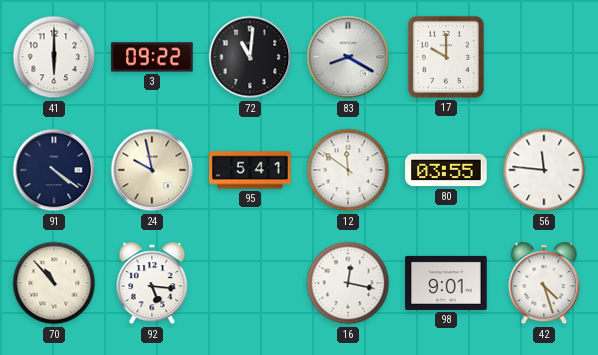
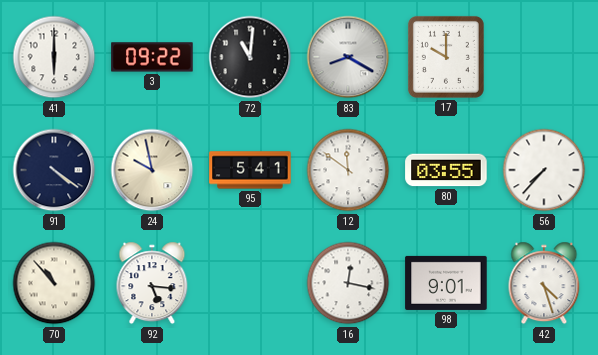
56: 11:46 -> 7:37
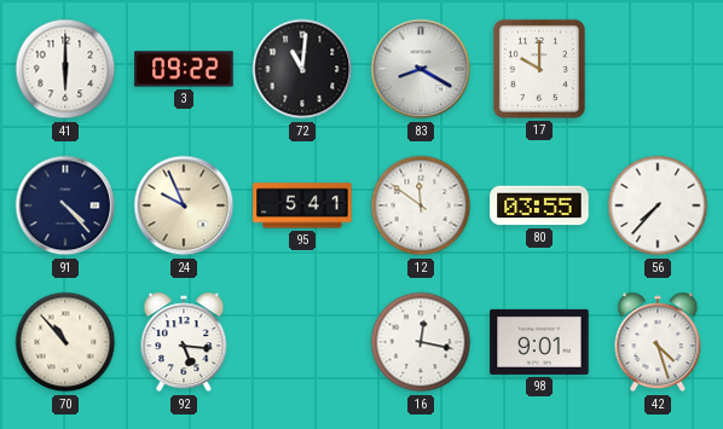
91: 4:21 -> 4:23
24: 9:58 -> 9:56
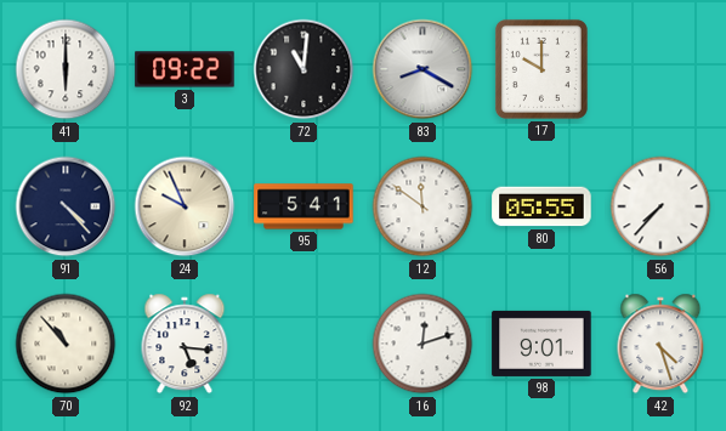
80: 03:55 -> 05:55
16: 12:17 -> 12:12
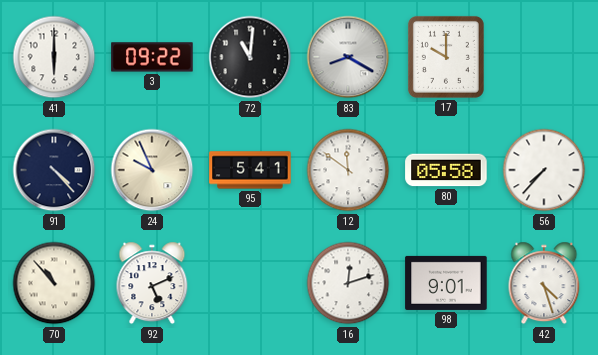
80: 05:55 -> 05:58
92: 5:16 -> 5:11
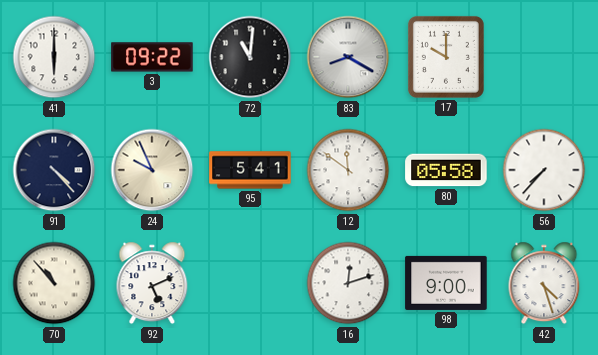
98: 9:01 -> 9:00
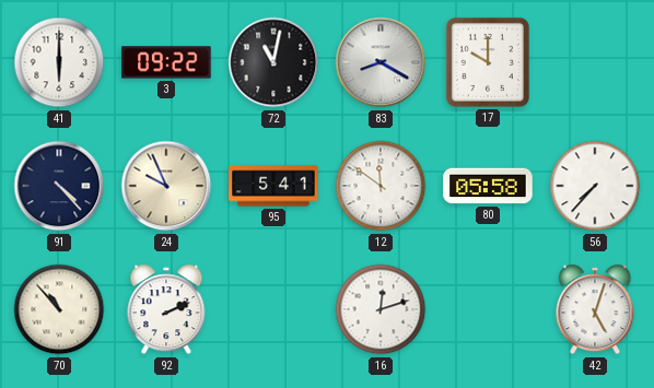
72: 11:01 -> 11:02
92: 5:11 -> 2:11
98: 9:00 -> none
42: 4:27 -> 5:03
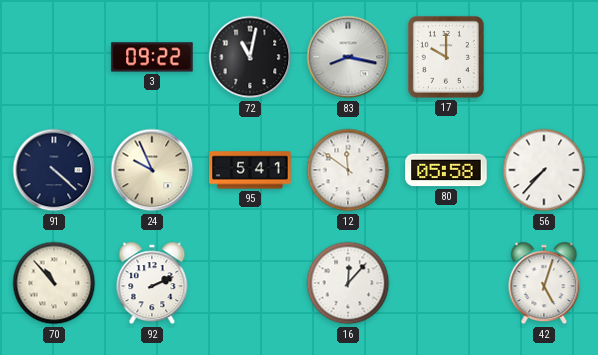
41: 6:00 -> none
83: 8:20 -> 8:17
91: 4:23 -> 4:22
16: 12:12 -> 12:07
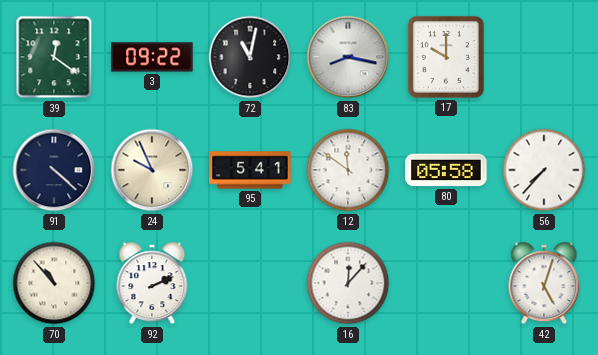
39: none -> 12:21
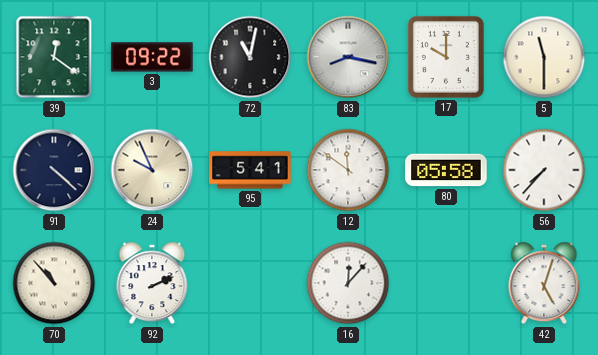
5: none -> 11:30
